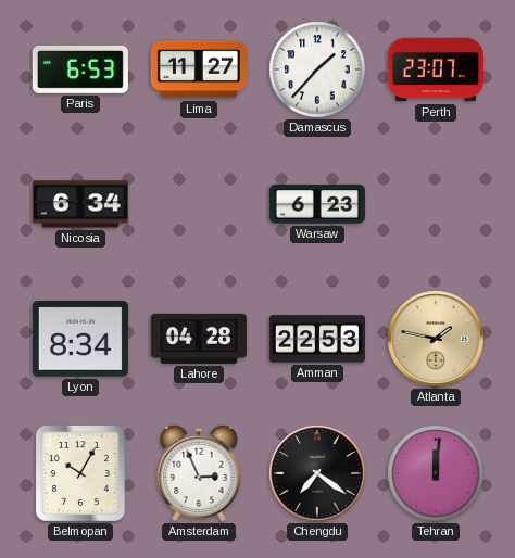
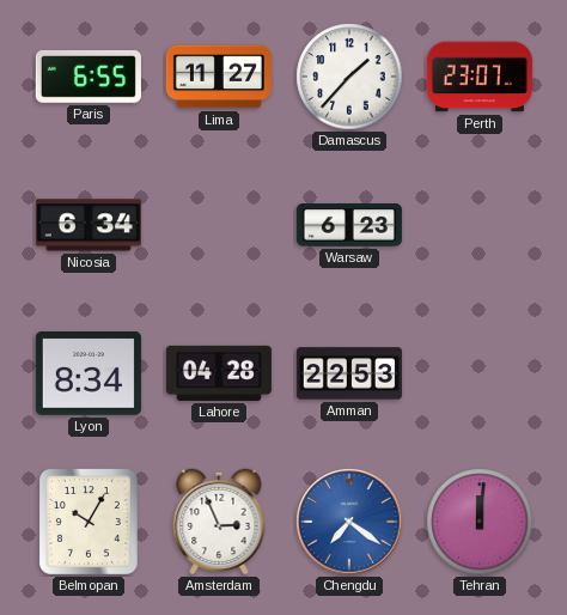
Paris: 6:53 -> 6:55
Atlanta: 1:47 -> none
Chengdu dial: black -> blue
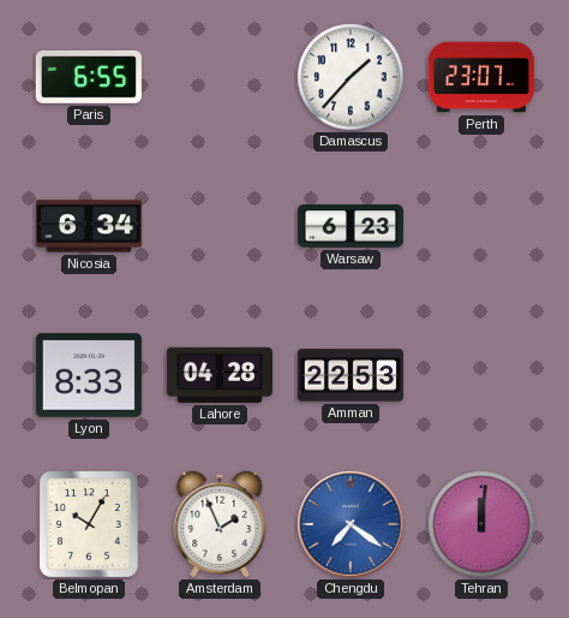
Lima: 11:27 -> none
Lyon: 8:34 -> 8:33
Amsterdam: 2:56 -> 1:56
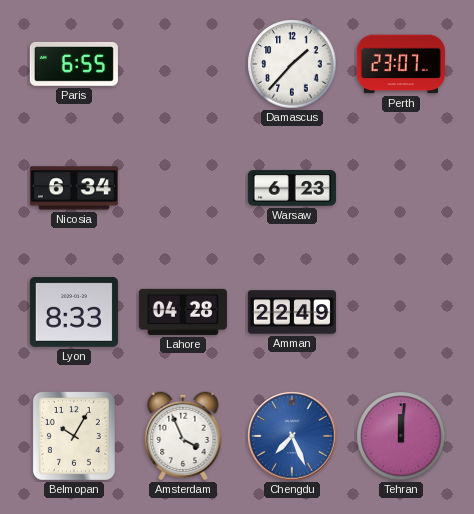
Amman: 22:53 -> 22:49
Amsterdam: 1:56 -> 3:56
Chengdu: 7:21 -> 7:26
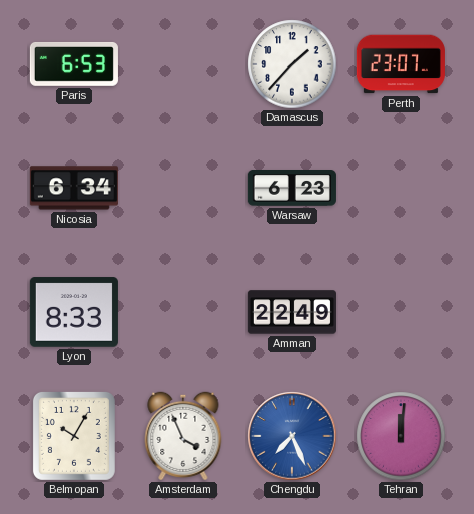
Paris: 6:55 -> 6:53
Lahore: 04:28 -> none
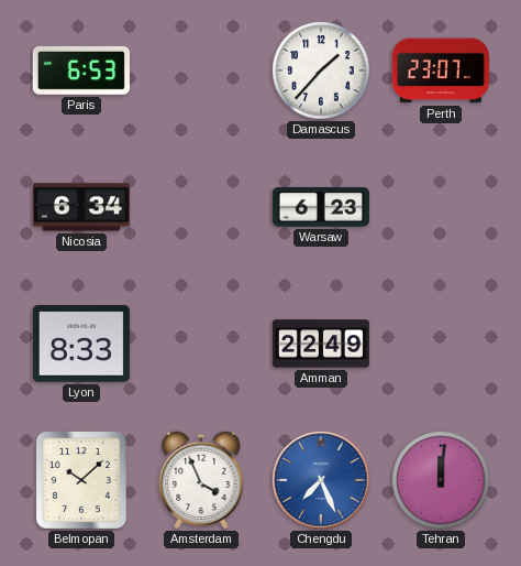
Belmopan: 10:05 -> 10:08
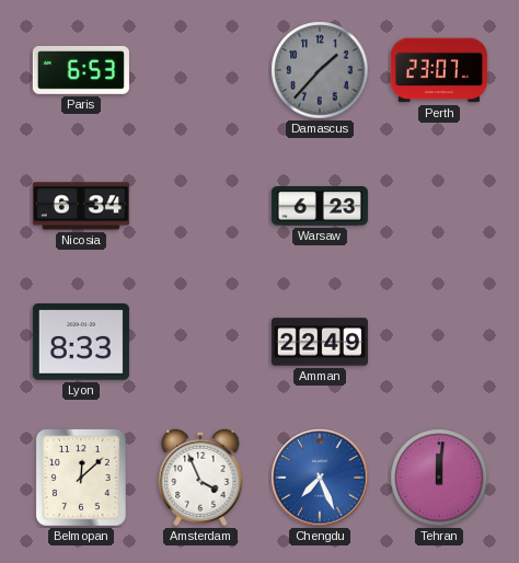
Damascus dial: white -> grey
Belmopan: 10:08 -> 12:08
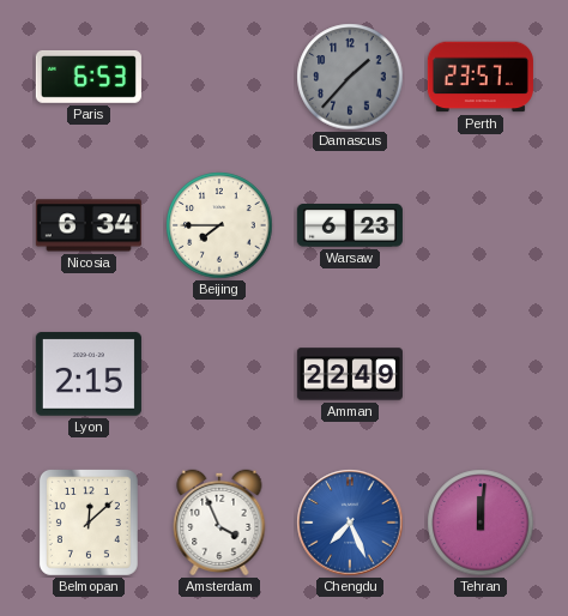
Perth: 23:07 -> 23:57
Beijing: none -> 7:45
Lyon: 8:33 -> 2:15
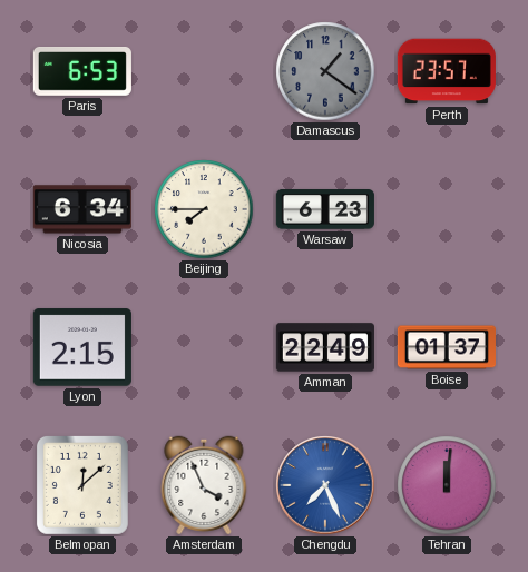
Damascus: 1:37 -> 1:21
Boise: none -> 01:37
